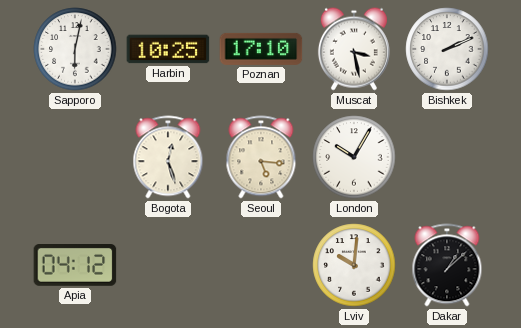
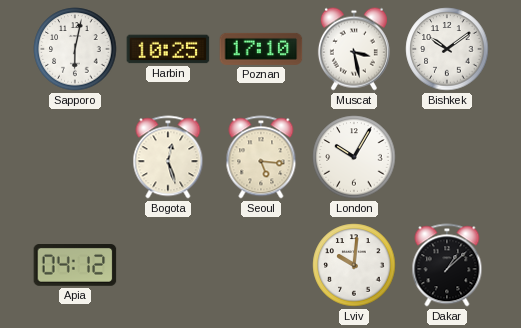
Bishkek: 2:11 -> 10:09
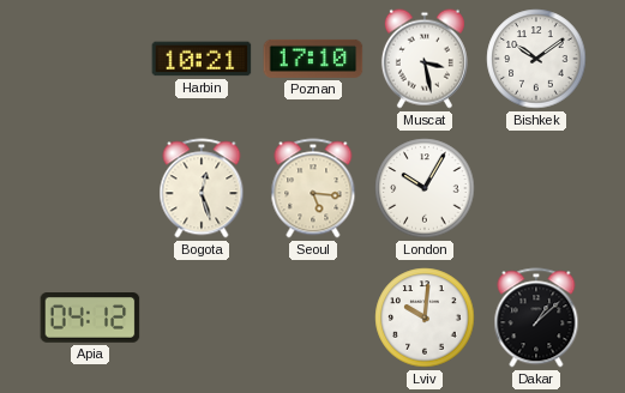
Sapporo: 6:02 -> none
Harbin: 10:25 -> 10:21
